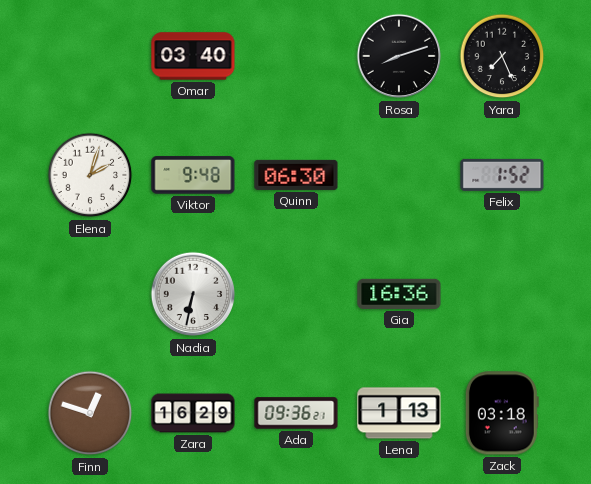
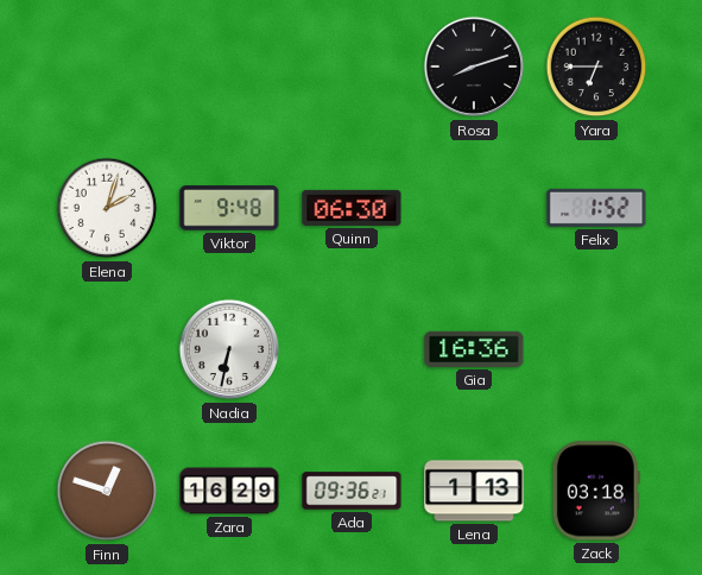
Omar: 03:40 -> none
Yara: 7:26 -> 6:45
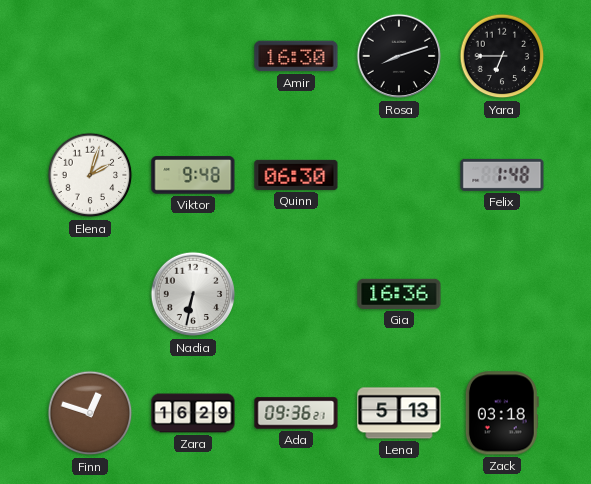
Amir: none -> 16:30
Felix: 1:52 -> 1:48
Lena: 1:13 -> 5:13
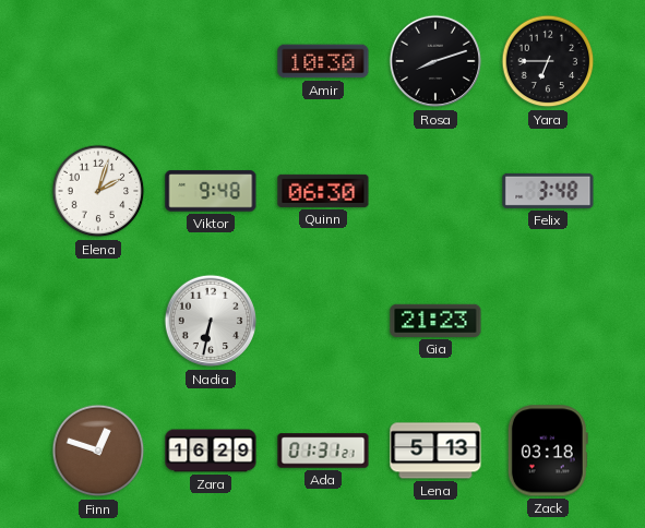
Amir: 16:30 -> 10:30
Felix: 1:48 -> 3:48
Gia: 16:36 -> 21:23
Ada: 09:36 -> 01:31
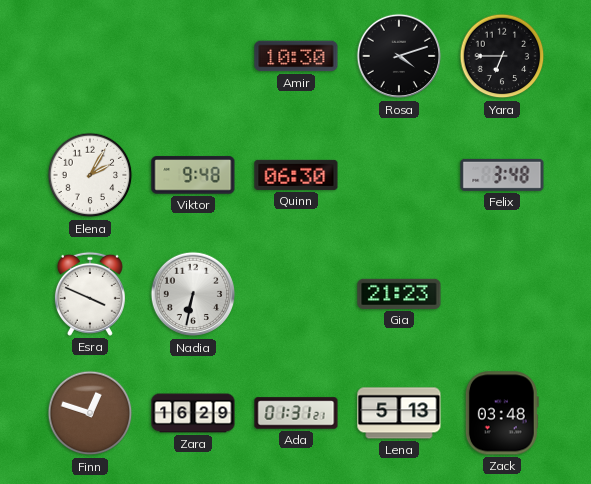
Rosa: 8:12 -> 4:12
Elena: 2:03 -> 2:05
Esra: none -> 3:49
Zack: 03:18 -> 03:48
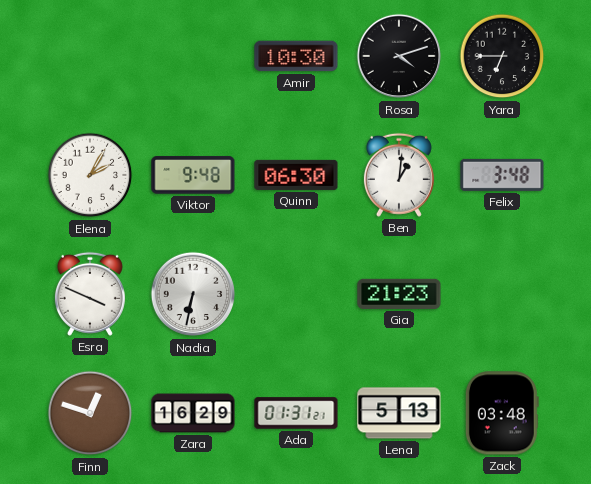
Ben: none -> 1:01
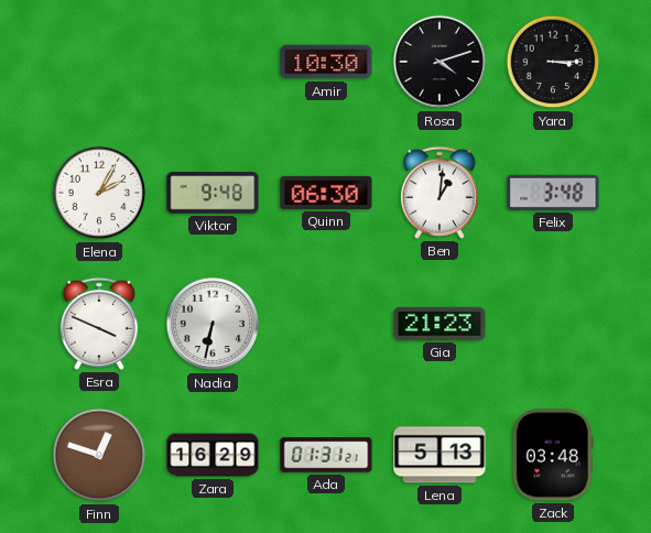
Yara: 6:45 -> 3:15
